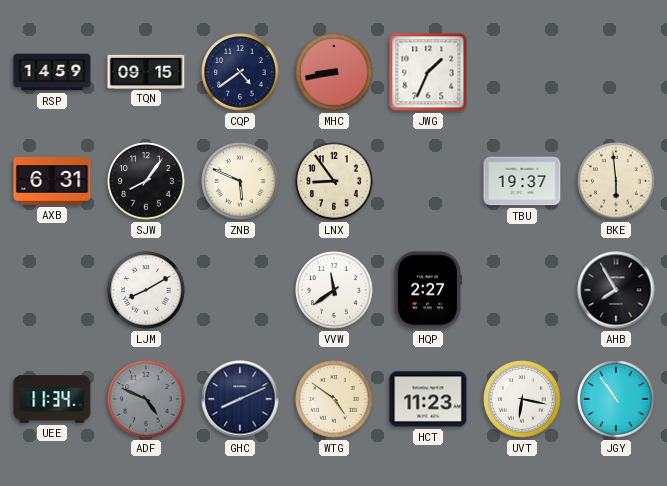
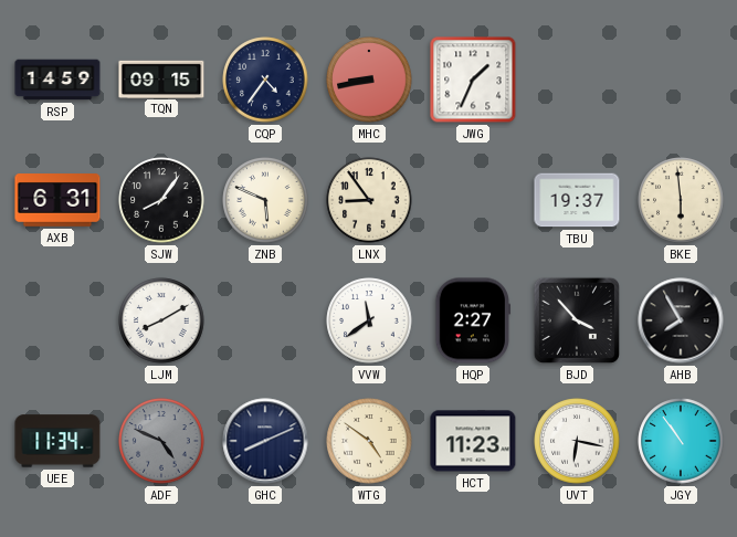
CQP: 4:39 -> 4:36
BJD: none -> 3:53
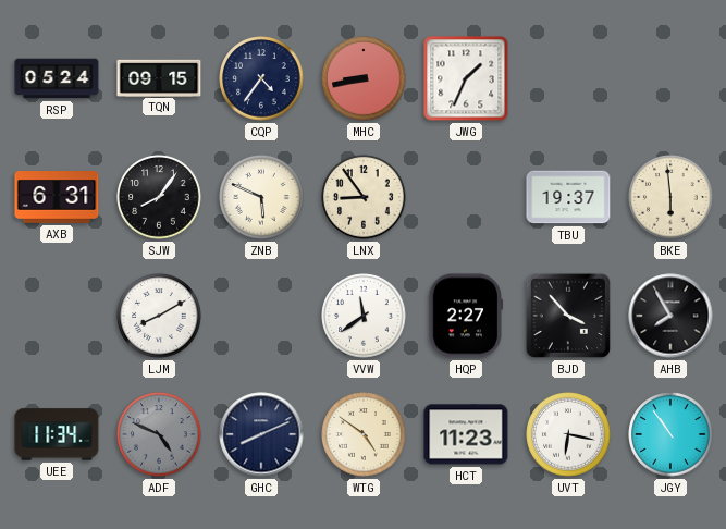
RSP: 14:59 -> 05:24
